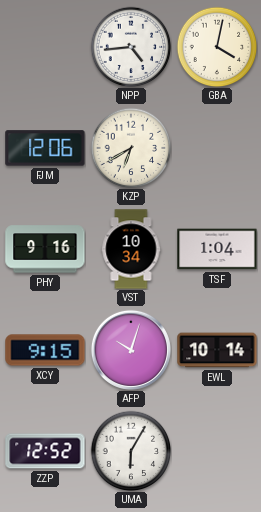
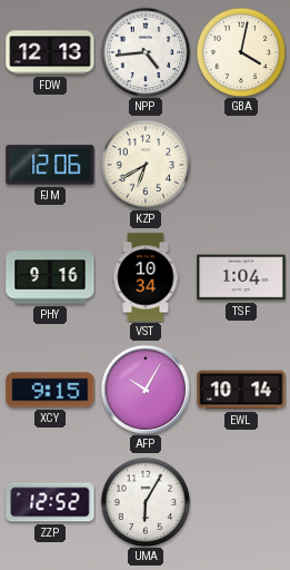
FDW: none -> 12:13
AFP: 10:03 -> 10:05
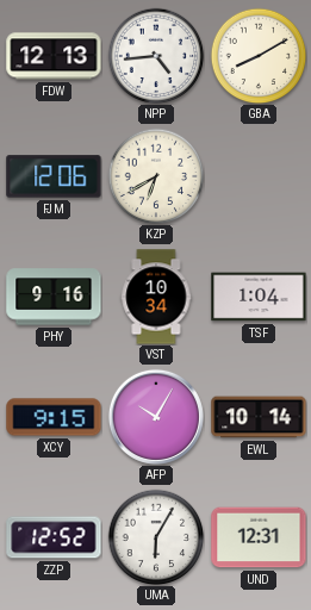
GBA: 4:02 -> 8:10
UND: none -> 12:31
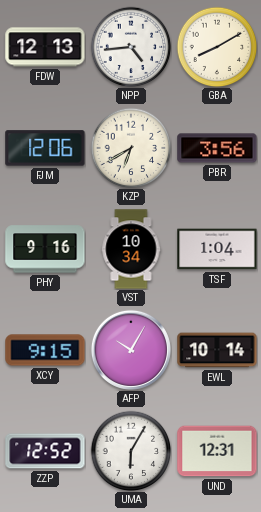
PBR: none -> 3:56
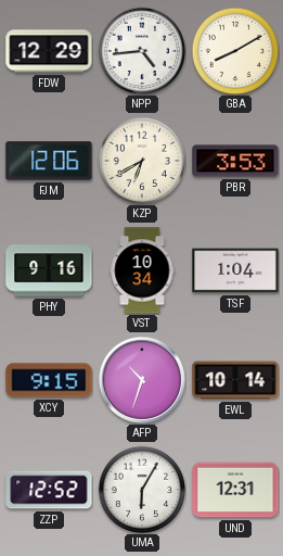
FDW: 12:13 -> 12:29
PBR: 3:56 -> 3:53
AFP: 10:05 -> 10:33
